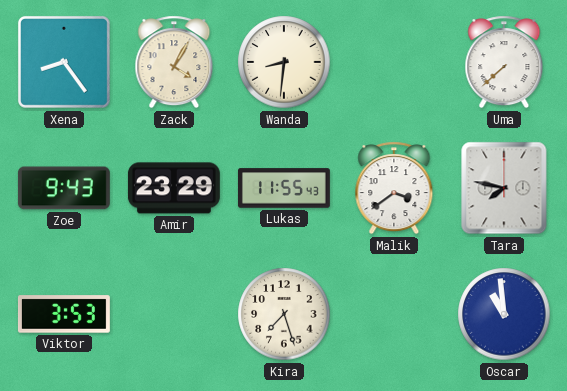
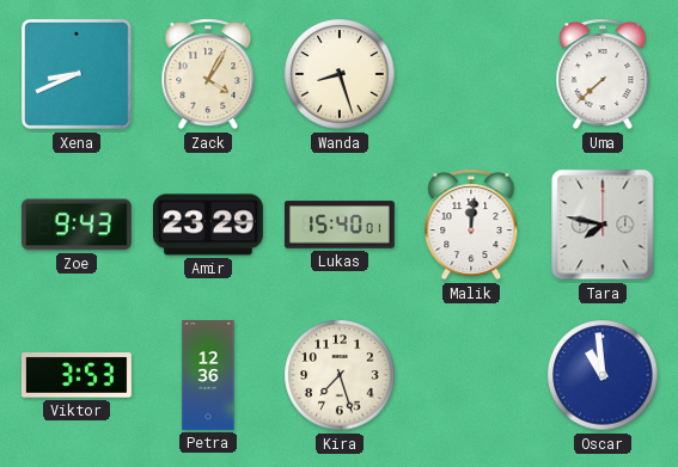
Xena: 8:24 -> 8:41
Wanda: 8:31 -> 8:27
Lukas: 11:55 -> 15:40
Malik: 3:39 -> 12:01
Petra: none -> 12:36
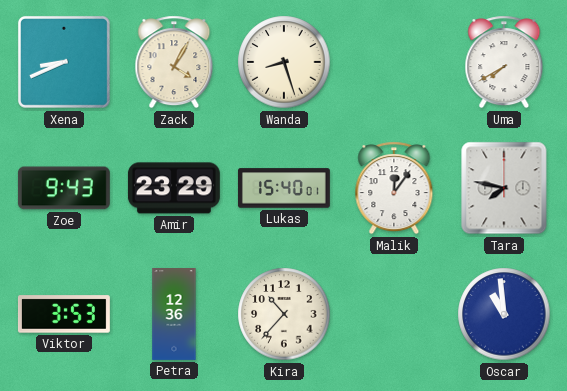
Uma: 7:38 -> 7:40
Malik: 12:01 -> 12:06
Kira: 7:27 -> 10:37
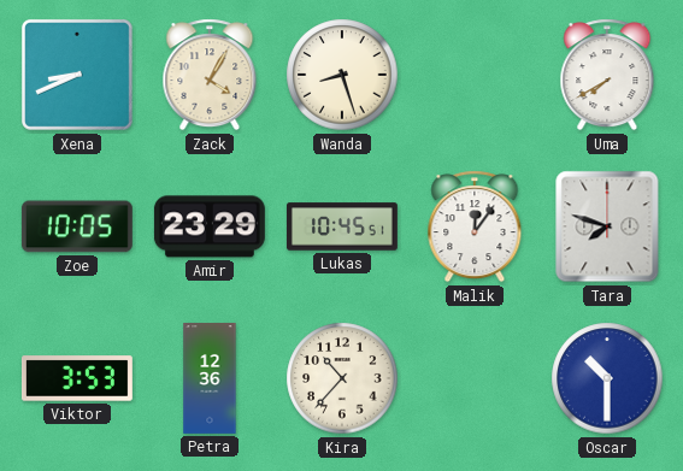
Zoe: 9:43 -> 10:05
Lukas: 15:40 -> 10:45
Tara: 7:47 -> 7:48
Oscar: 10:59 -> 10:30
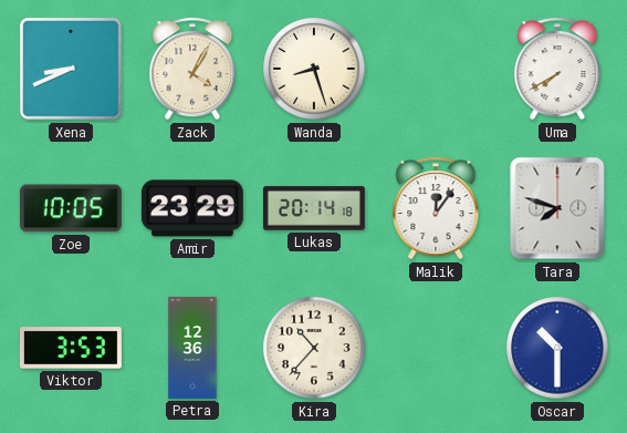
Lukas: 10:45 -> 20:14
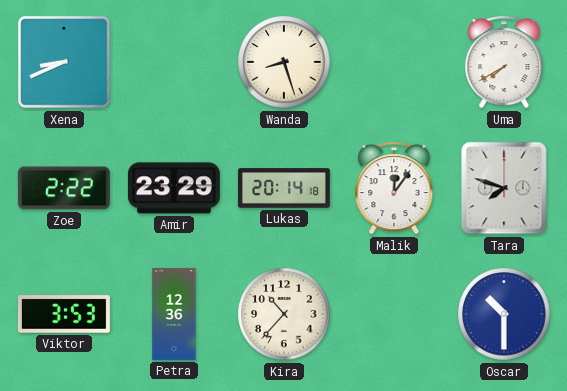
Zack: 4:05 -> none
Zoe: 10:05 -> 2:22
